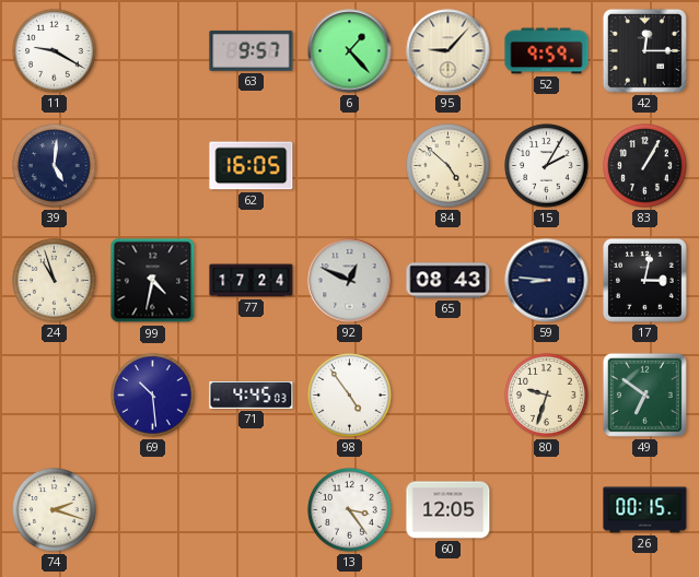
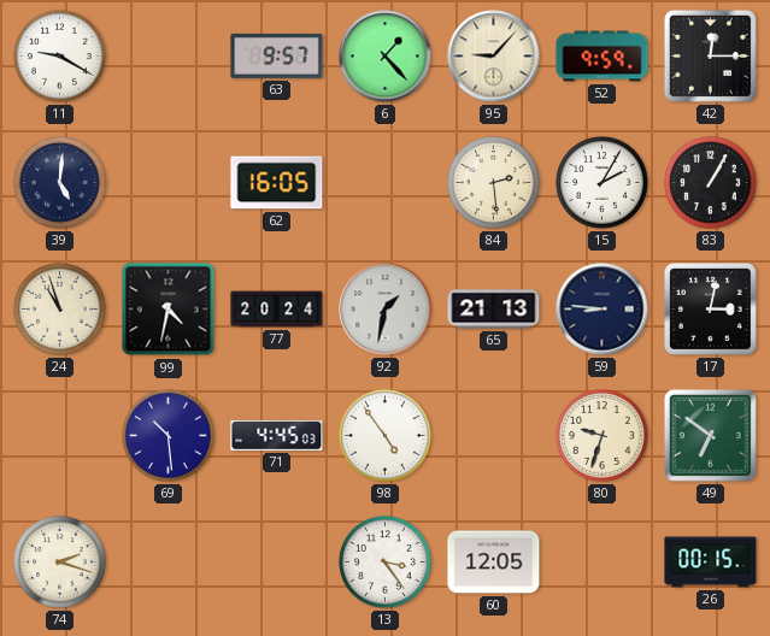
84: 4:52 -> 2:29
77: 17:24 -> 20:24
92: 12:49 -> 1:32
65: 08:43 -> 21:13
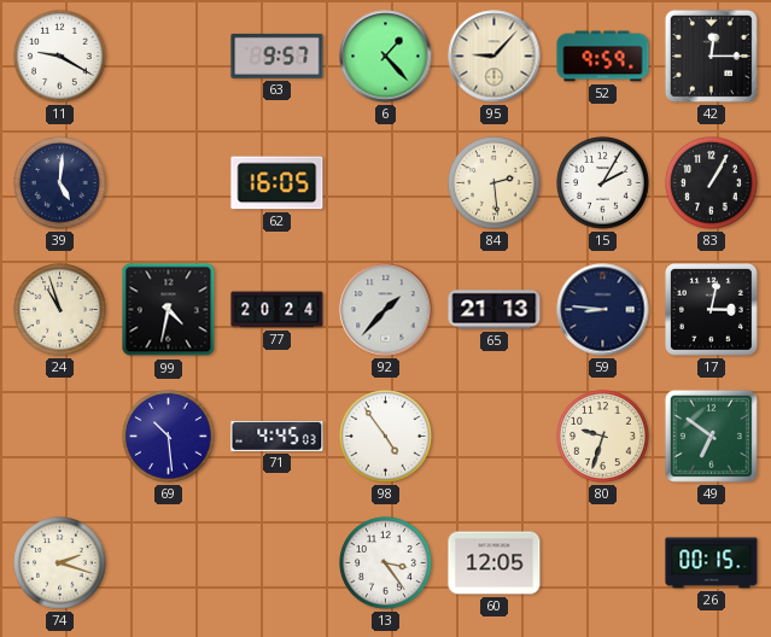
92: 1:32 -> 1:37
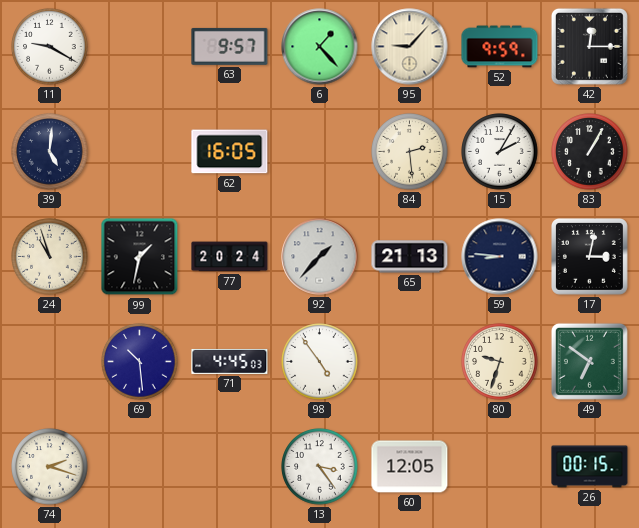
99: 4:32 -> 1:32
